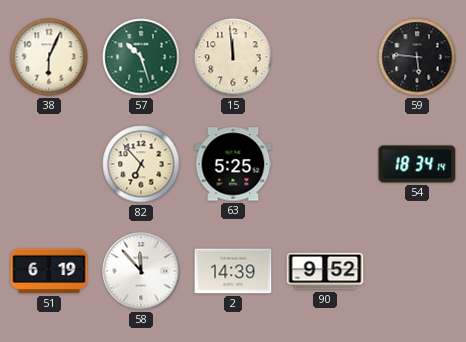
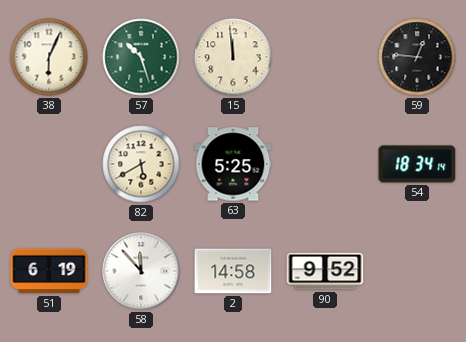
59: 5:46 -> 12:46
82: 6:53 -> 5:40
2: 14:39 -> 14:58
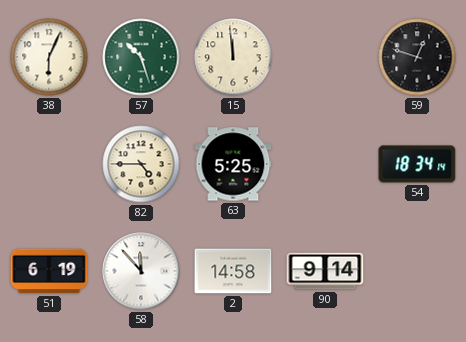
59: 12:46 -> 12:48
82: 5:40 -> 4:45
90: 9:52 -> 9:14
